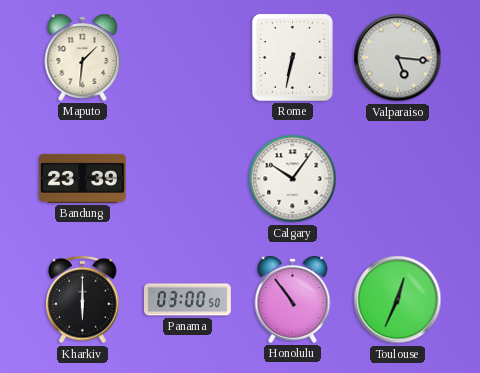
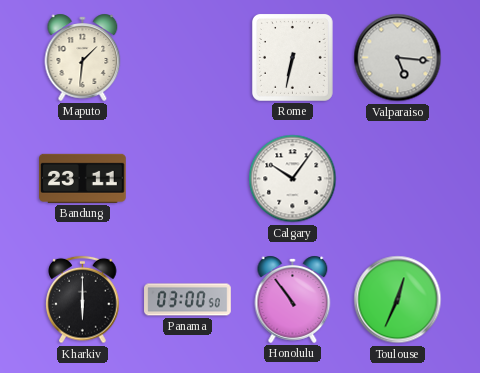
Bandung: 23:39 -> 23:11
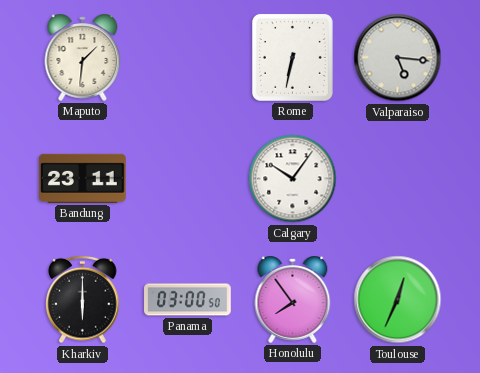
Honolulu: 10:54 -> 7:54
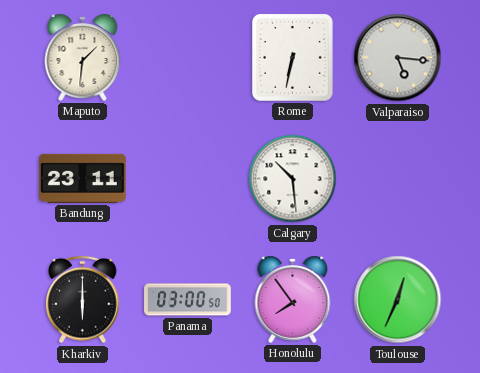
Calgary: 10:06 -> 10:29
